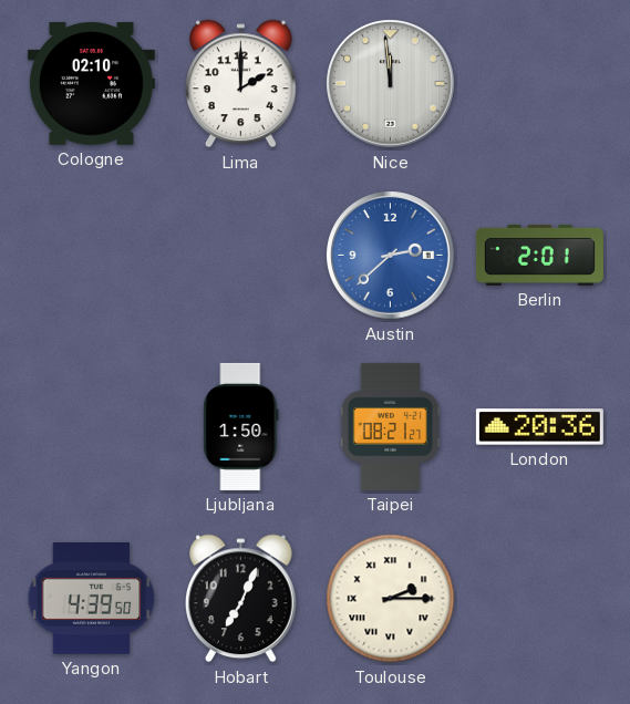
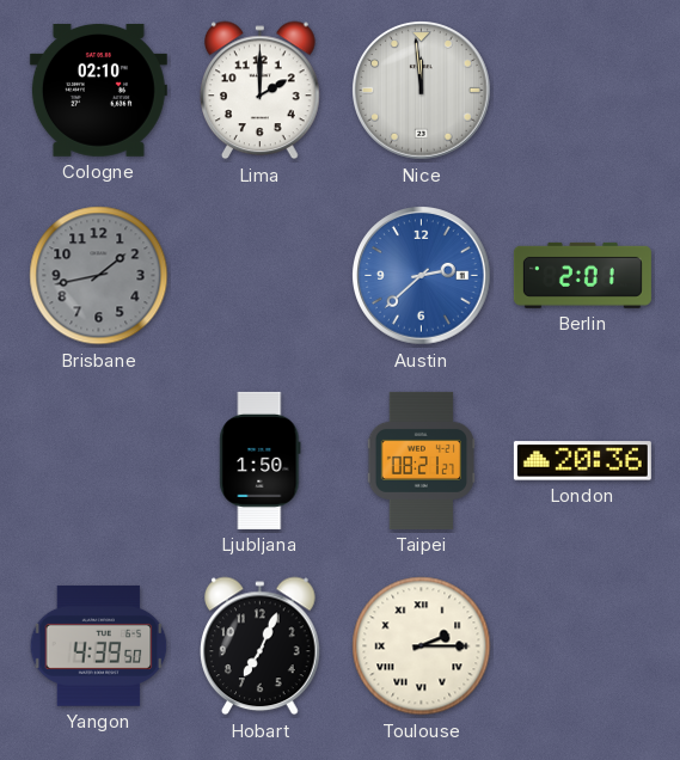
Brisbane: none -> 1:43
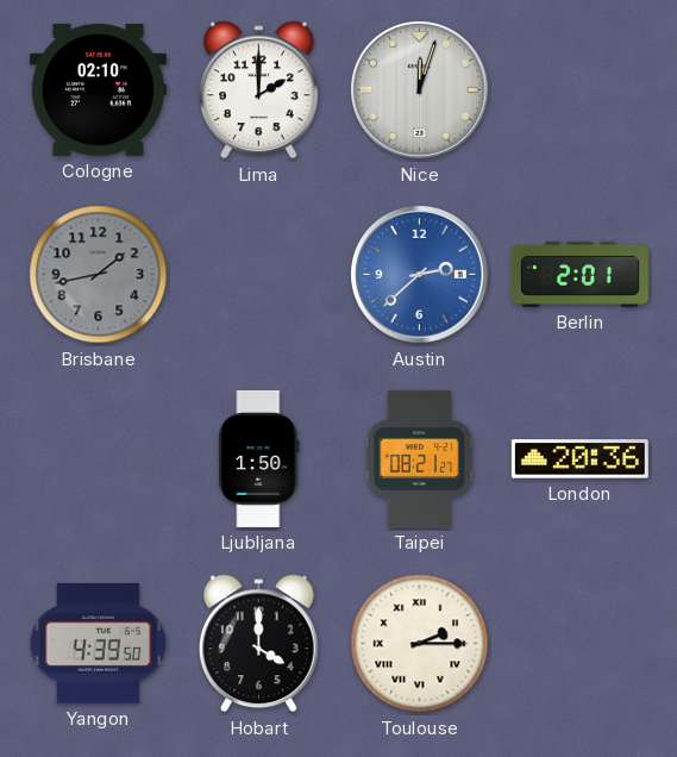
Nice: 11:59 -> 12:03
Hobart: 7:04 -> 4:00
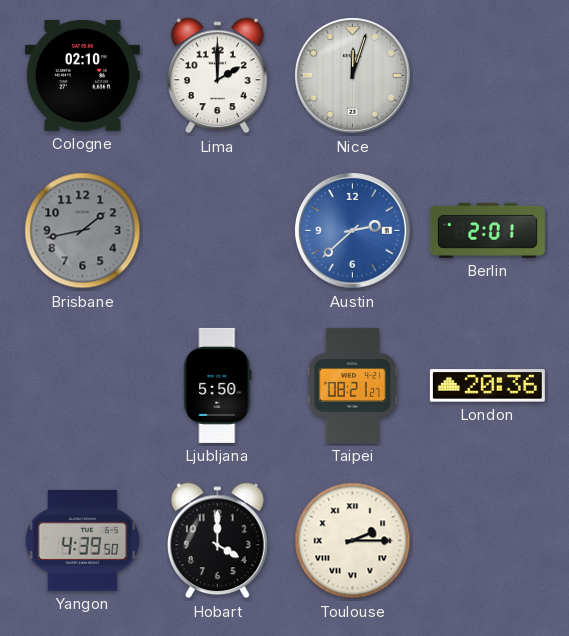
Ljubljana: 1:50 -> 5:50
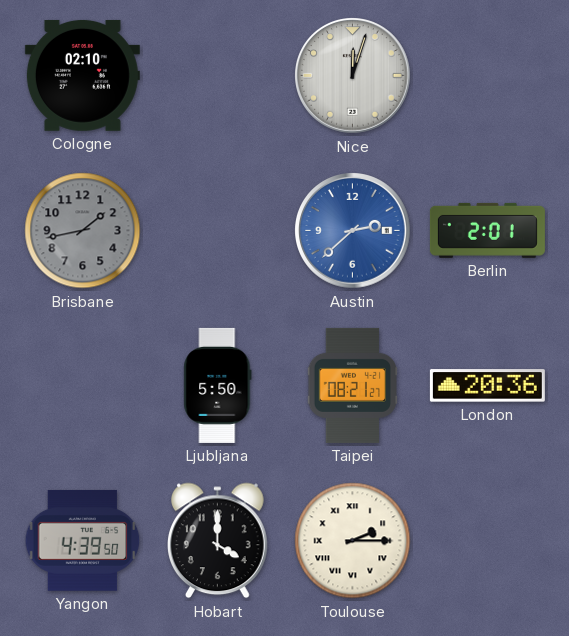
Lima: 2:00 -> none
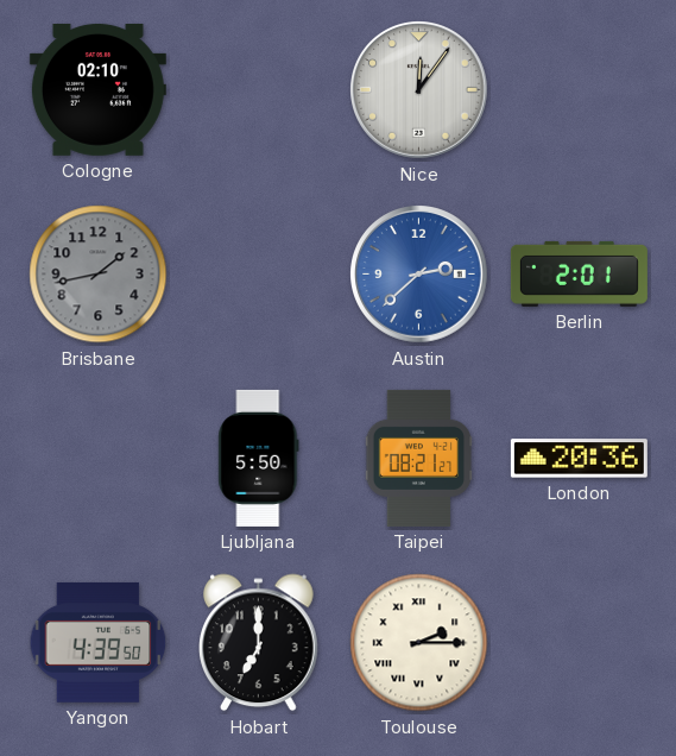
Nice: 12:03 -> 12:06
Hobart: 4:00 -> 7:00
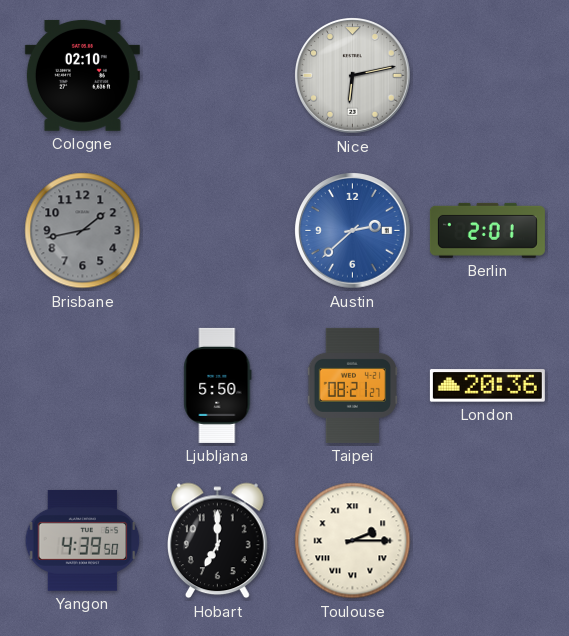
Nice: 12:06 -> 6:13
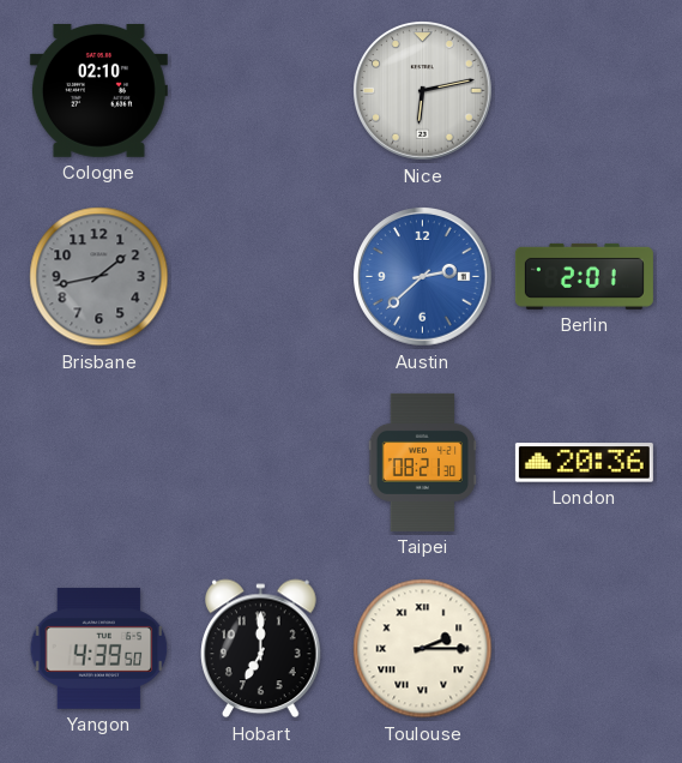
Ljubljana: 5:50 -> none
Taipei: 08:21:27 -> 08:21:30
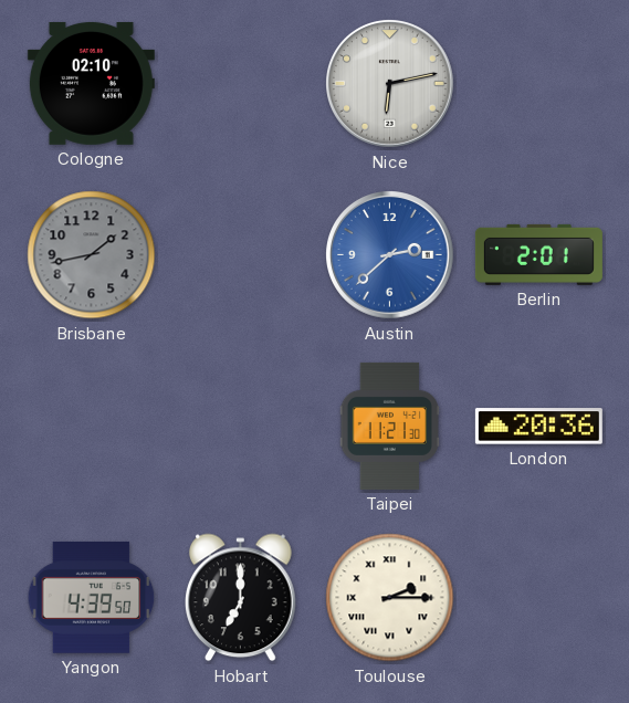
Taipei: 08:21 -> 11:21
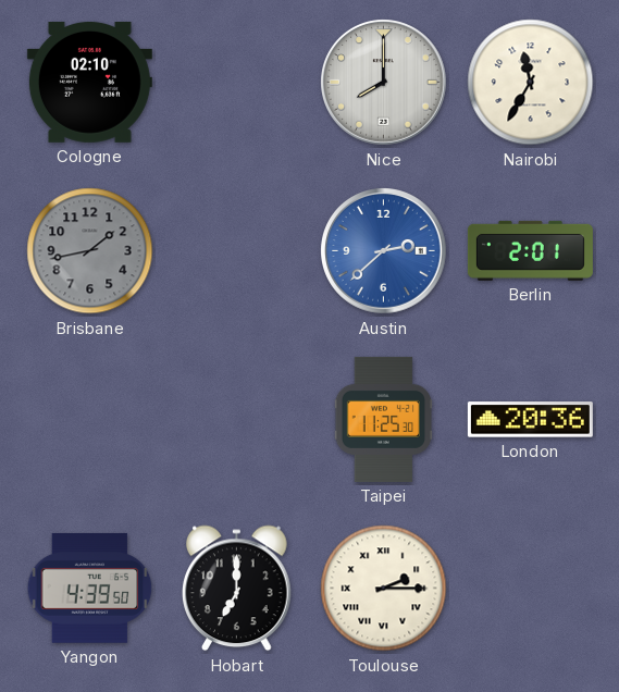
Nice: 6:13 -> 8:00
Nairobi: none -> 11:35
Taipei: 11:21 -> 11:25
